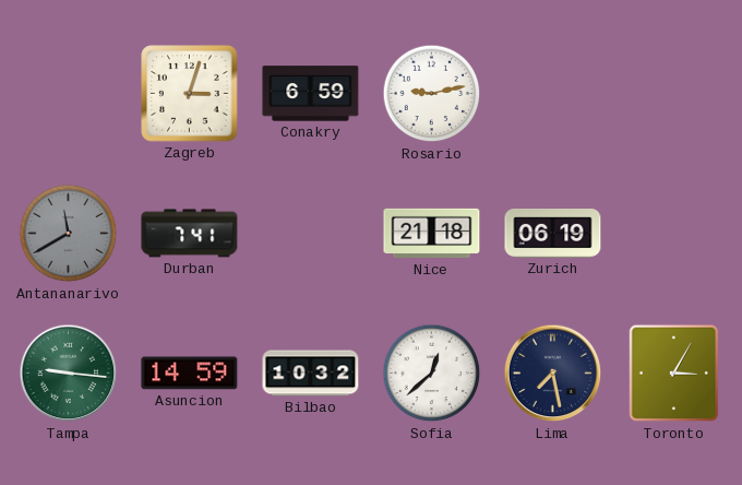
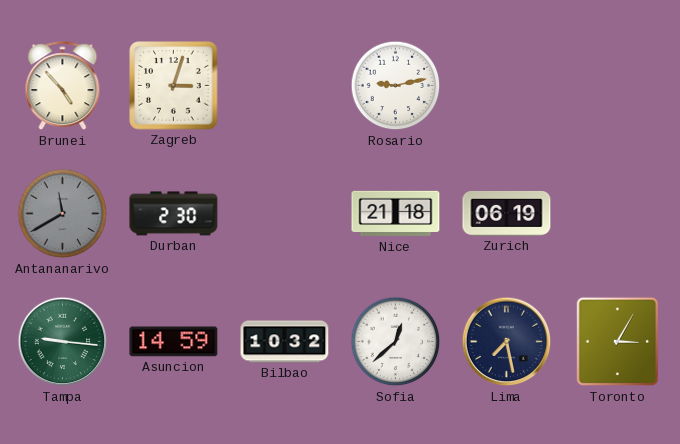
Brunei: none -> 4:53
Conakry: 6:59 -> none
Durban: 7:41 -> 2:30
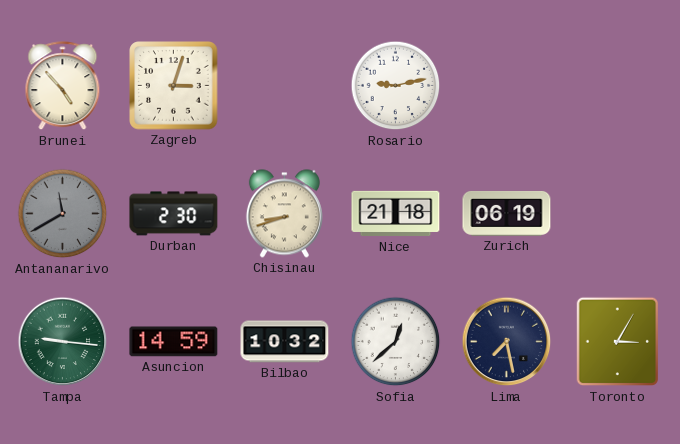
Chisinau: none -> 8:42
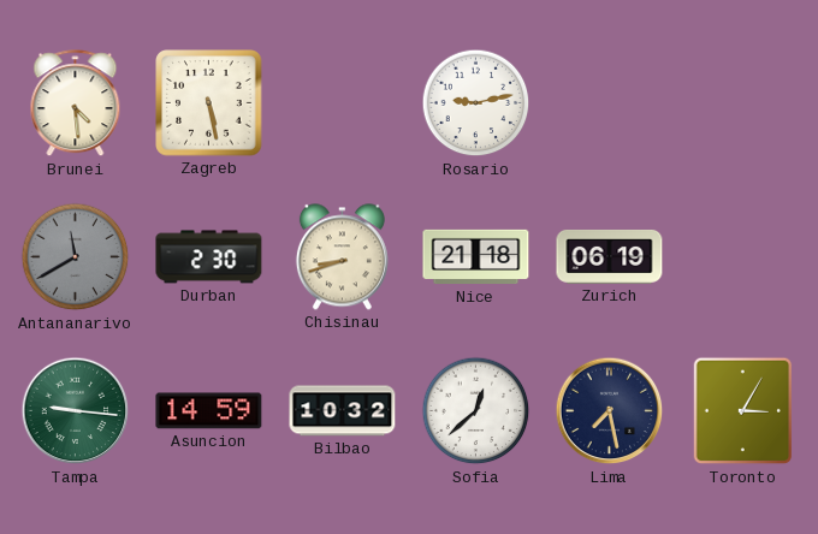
Brunei: 4:53 -> 4:29
Zagreb: 3:03 -> 5:28
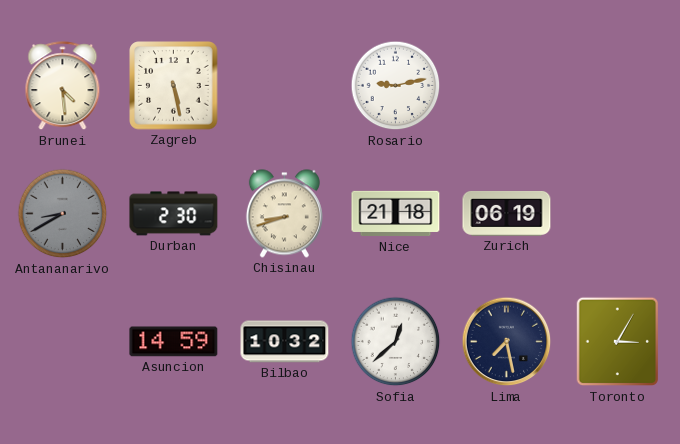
Antananarivo: 11:40 -> 8:40
Tampa: 9:16 -> none
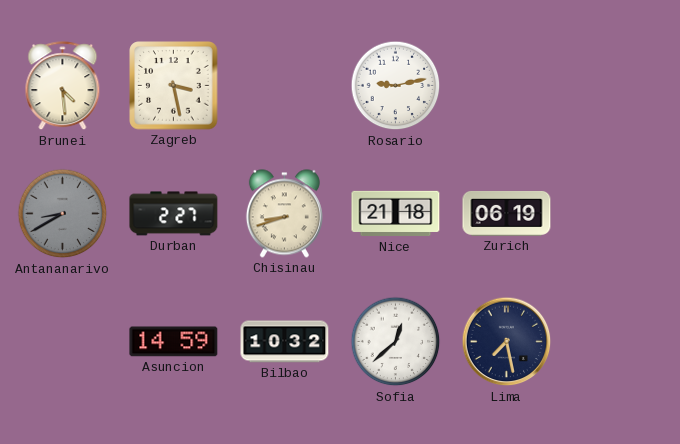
Zagreb: 5:28 -> 3:28
Durban: 2:30 -> 2:27
Toronto: 3:05 -> none
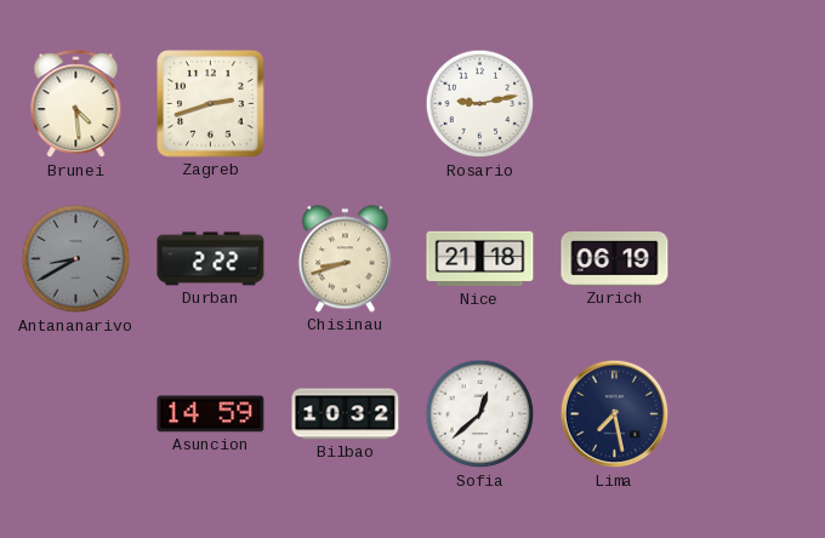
Zagreb: 3:28 -> 2:42
Durban: 2:27 -> 2:22
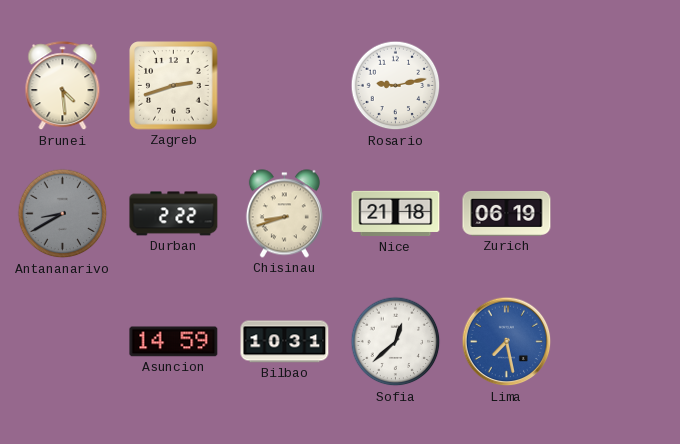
Bilbao: 10:32 -> 10:31
Lima dial: navy -> blue
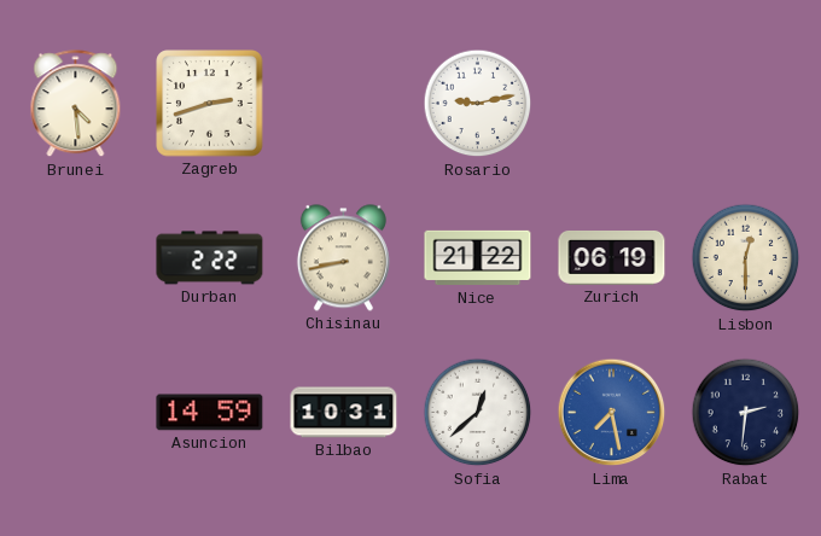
Antananarivo: 8:40 -> none
Chisinau: 8:42 -> 8:43
Nice: 21:18 -> 21:22
Lisbon: none -> 12:30
Rabat: none -> 2:31
